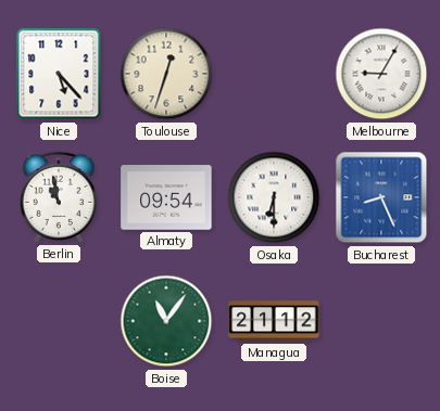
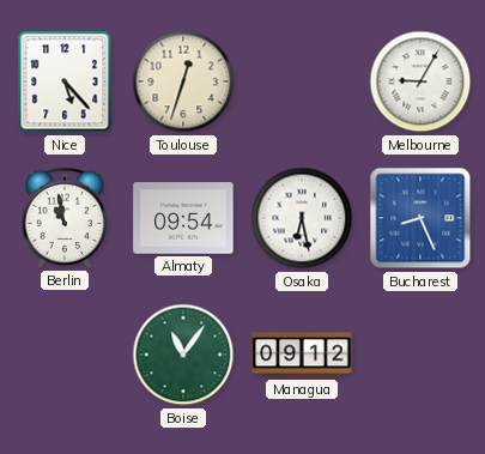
Osaka: 6:30 -> 6:28
Managua: 21:12 -> 09:12
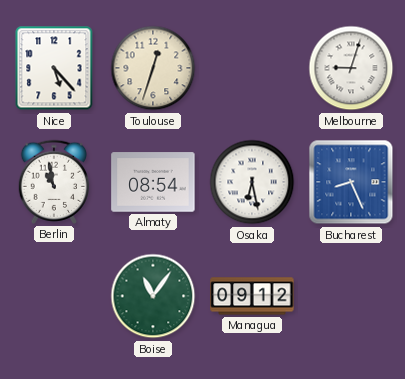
Melbourne: 9:05 -> 9:03
Almaty: 09:54 -> 08:54
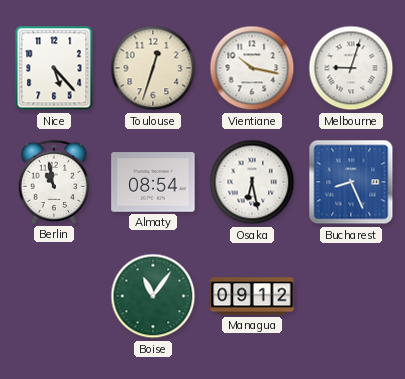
Vientiane: none -> 10:17
